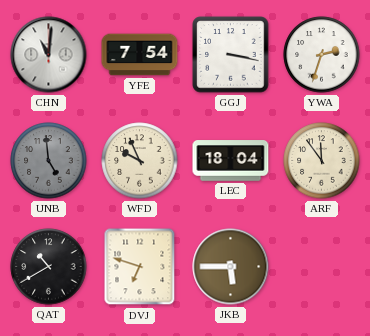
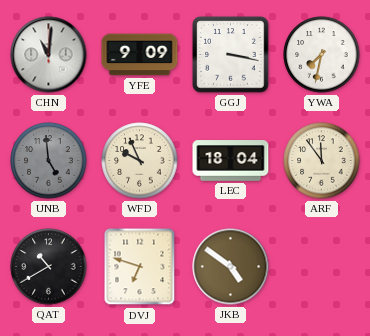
YFE: 7:54 -> 9:09
YWA: 2:33 -> 7:32
JKB: 5:45 -> 4:51
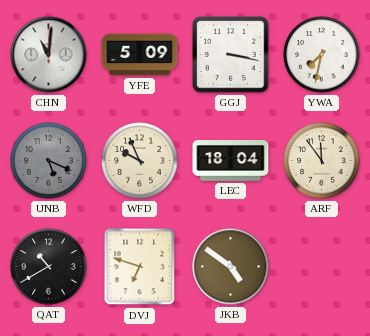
YFE: 9:09 -> 5:09
UNB: 4:59 -> 5:19
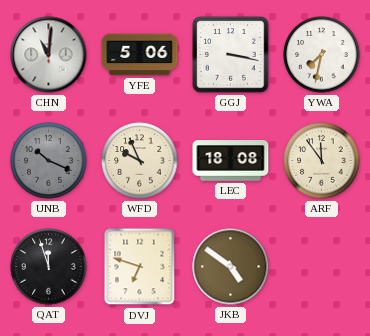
YFE: 5:09 -> 5:06
UNB: 5:19 -> 10:19
LEC: 18:04 -> 18:08
QAT: 10:40 -> 11:57
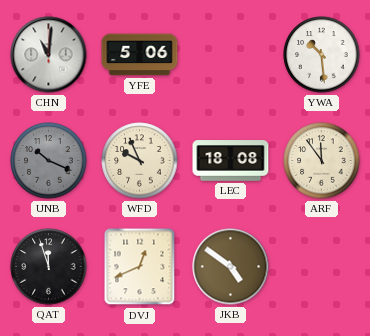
GGJ: 3:17 -> none
YWA: 7:32 -> 10:29
DVJ: 6:48 -> 12:41
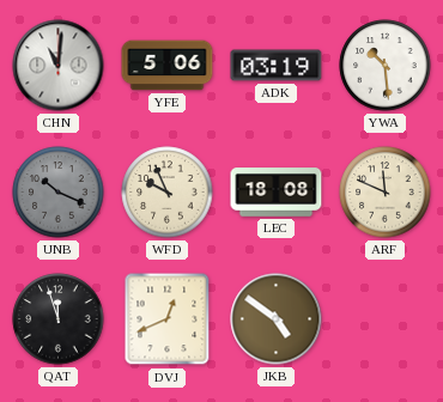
ADK: none -> 03:19
ARF: 11:54 -> 11:49
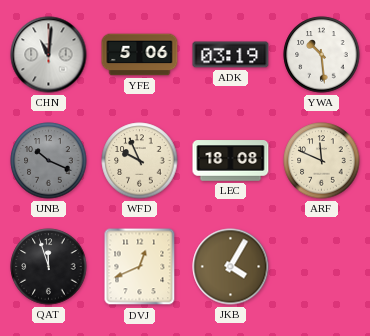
JKB: 4:51 -> 4:05
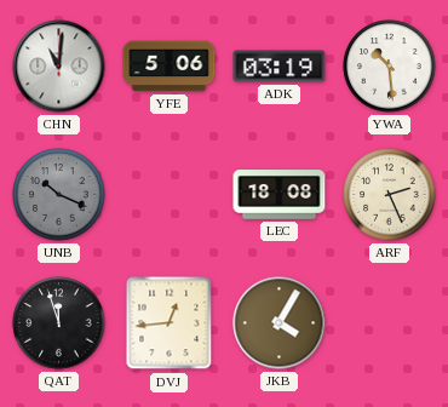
WFD: 9:56 -> none
ARF: 11:49 -> 2:26
DVJ: 12:41 -> 12:44
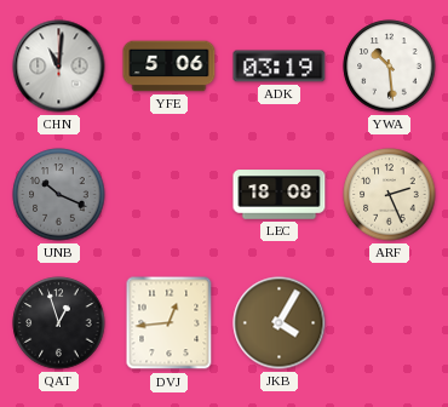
QAT: 11:57 -> 12:57
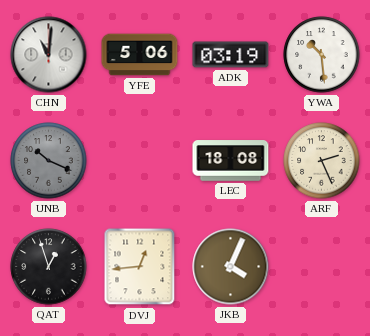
JKB: 4:05 -> 4:04
